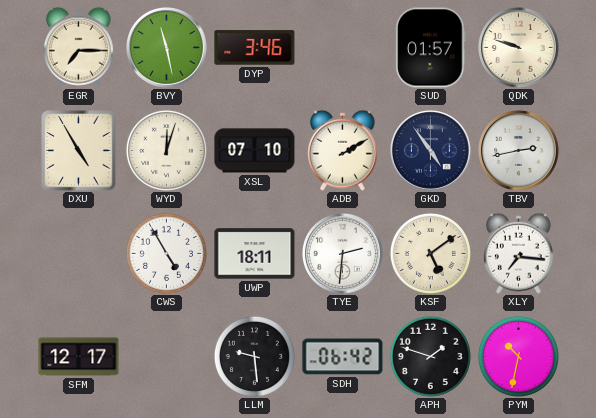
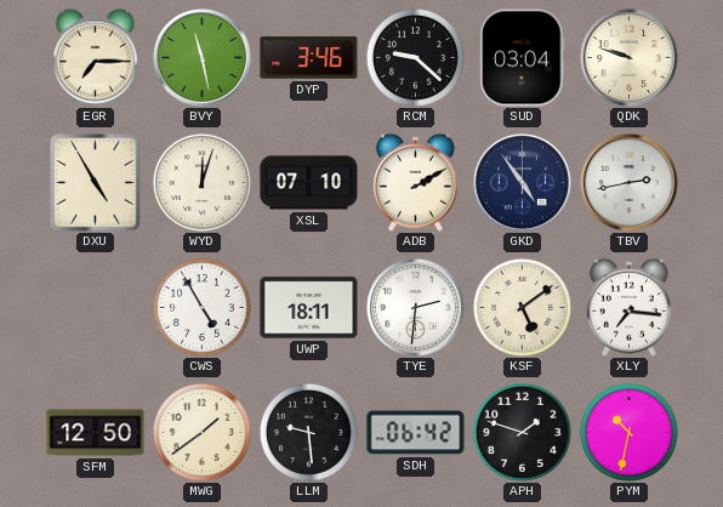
RCM: none -> 9:22
SUD: 01:57 -> 03:04
SFM: 12:17 -> 12:50
MWG: none -> 1:39
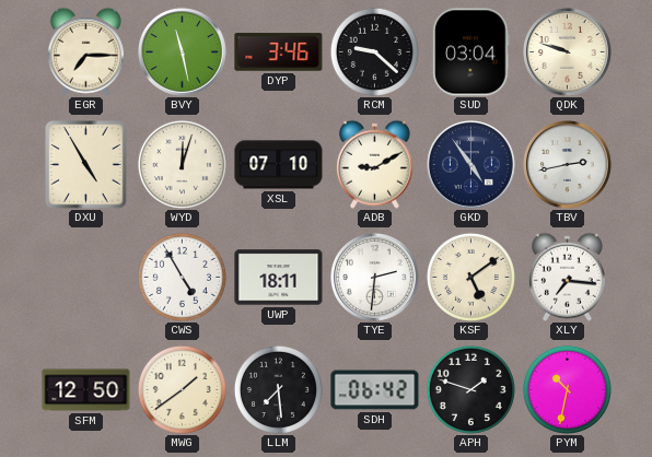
ADB: 2:10 -> 9:10
LLM: 9:29 -> 7:29
